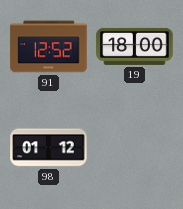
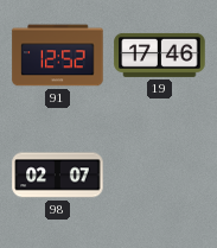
19: 18:00 -> 17:46
98: 01:12 -> 02:07
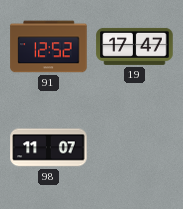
19: 17:46 -> 17:47
98: 02:07 -> 11:07
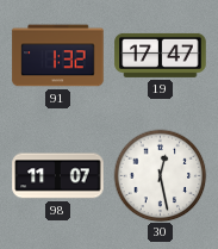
91: 12:52 -> 1:32
30: none -> 12:28
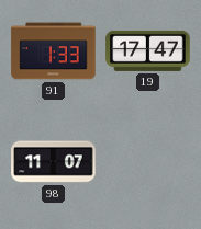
91: 1:32 -> 1:33
30: 12:28 -> none
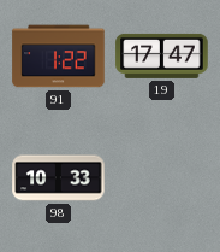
91: 1:33 -> 1:22
98: 11:07 -> 10:33
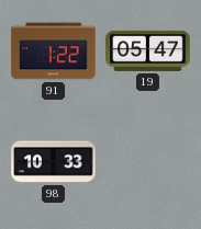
19: 17:47 -> 05:47
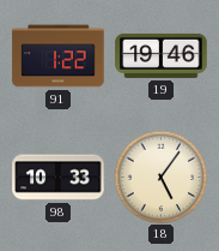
19: 05:47 -> 19:46
18: none -> 5:06
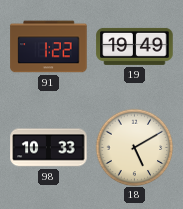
19: 19:46 -> 19:49
18: 5:06 -> 5:10
